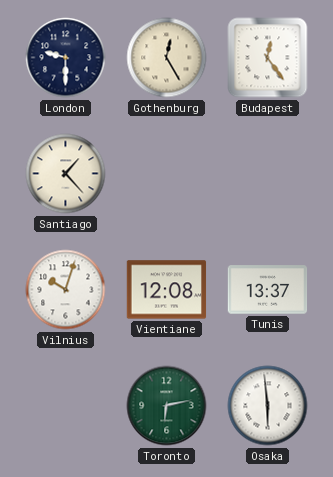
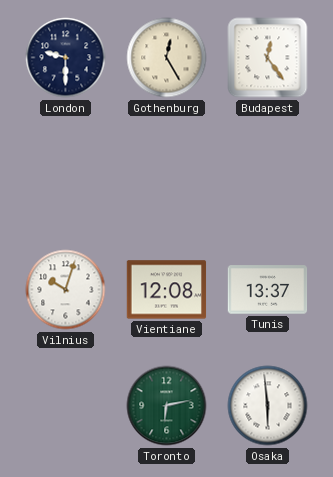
Santiago: 1:23 -> none
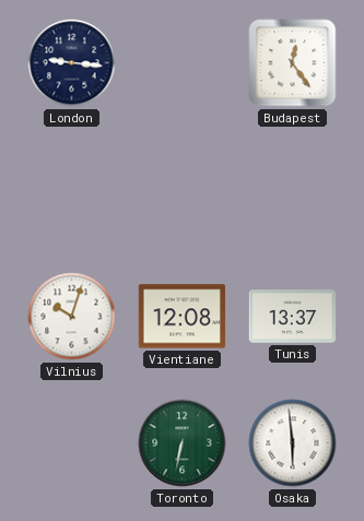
London: 9:30 -> 9:16
Gothenburg: 12:25 -> none
Toronto: 6:13 -> 6:32
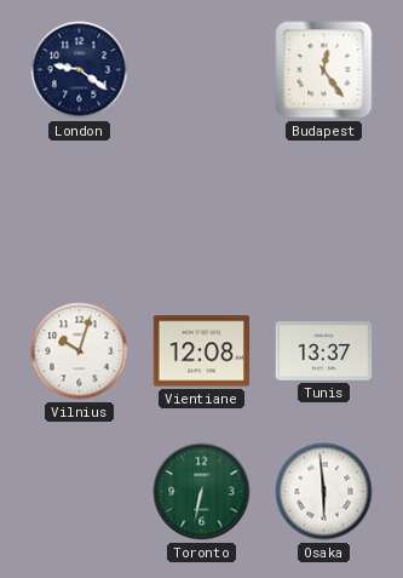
London: 9:16 -> 9:21
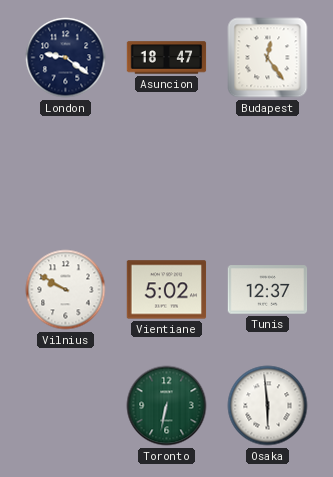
Asuncion: none -> 18:47
Vilnius: 10:03 -> 9:50
Vientiane: 12:08 -> 5:02
Tunis: 13:37 -> 12:37
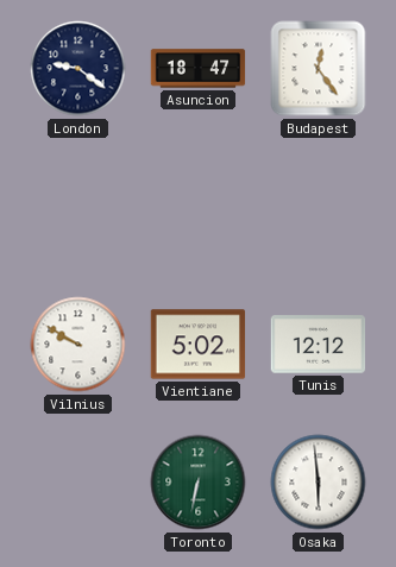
Tunis: 12:37 -> 12:12
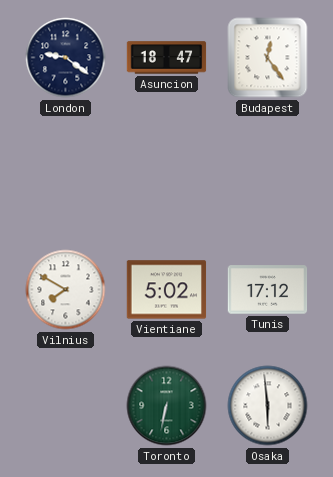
Vilnius: 9:50 -> 7:50
Tunis: 12:12 -> 17:12
